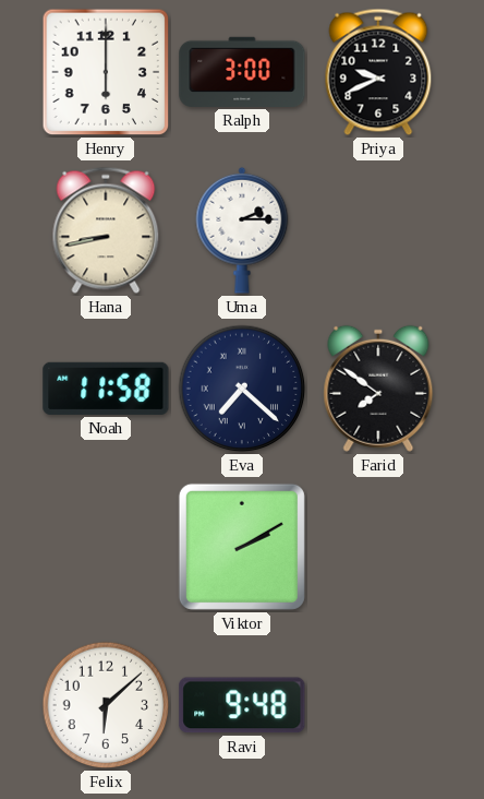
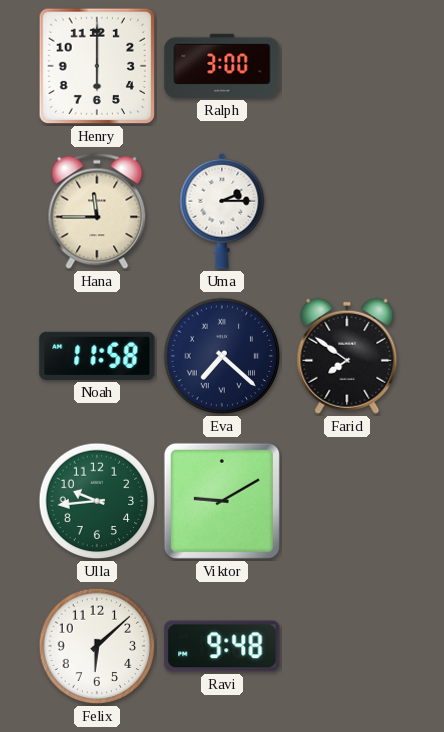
Priya: 9:41 -> none
Hana: 8:43 -> 11:45
Ulla: none -> 9:44
Viktor: 2:10 -> 9:10
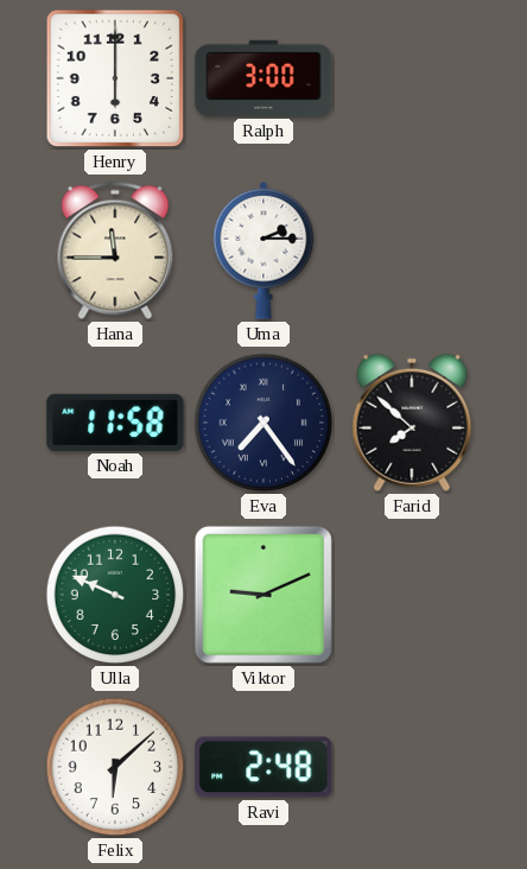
Eva: 7:22 -> 7:24
Farid: 7:51 -> 7:52
Ulla: 9:44 -> 9:49
Viktor: 9:10 -> 9:11
Ravi: 9:48 -> 2:48
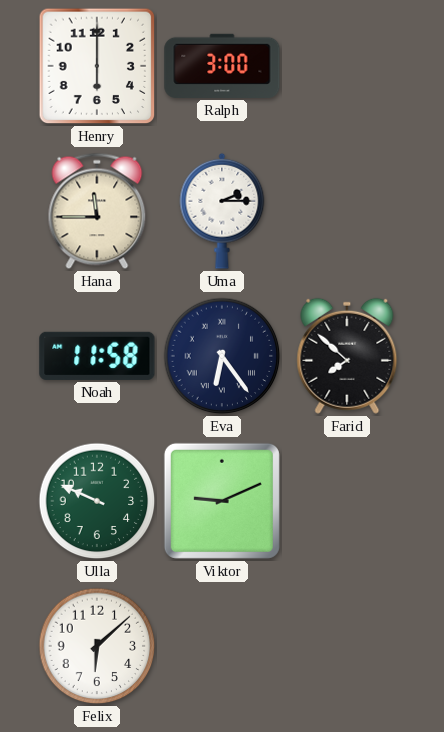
Eva: 7:24 -> 6:24
Ravi: 2:48 -> none
